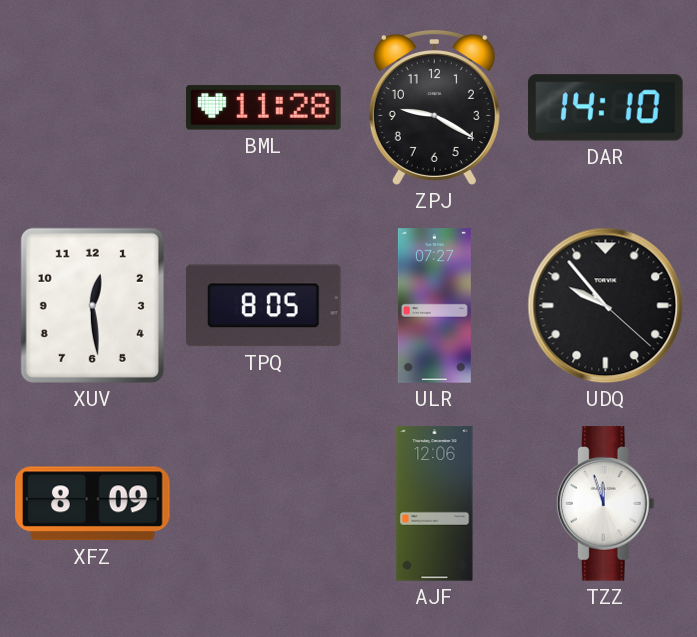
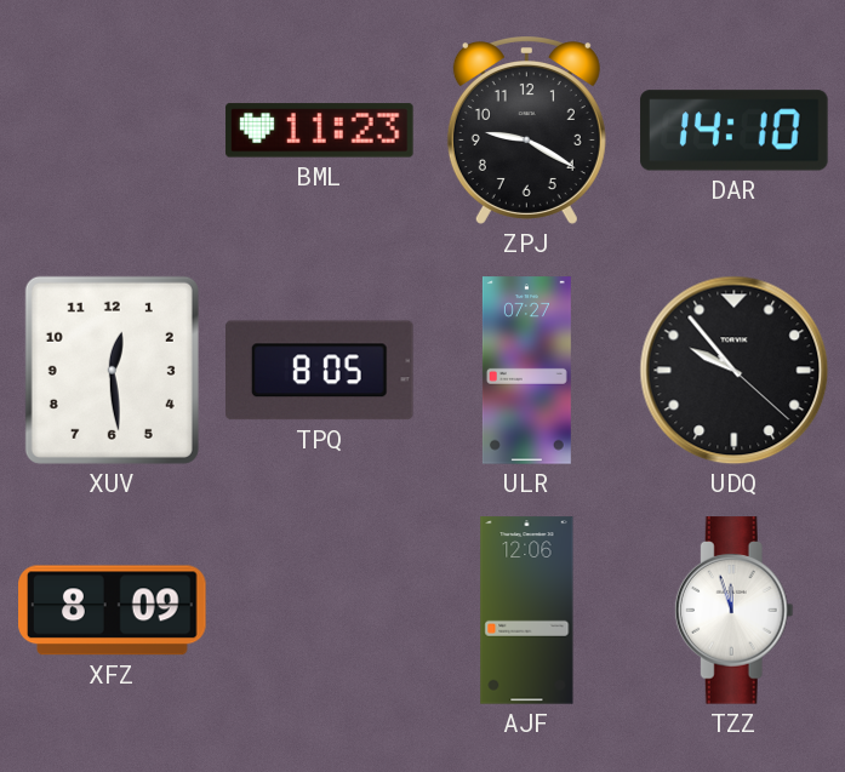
BML: 11:28 -> 11:23
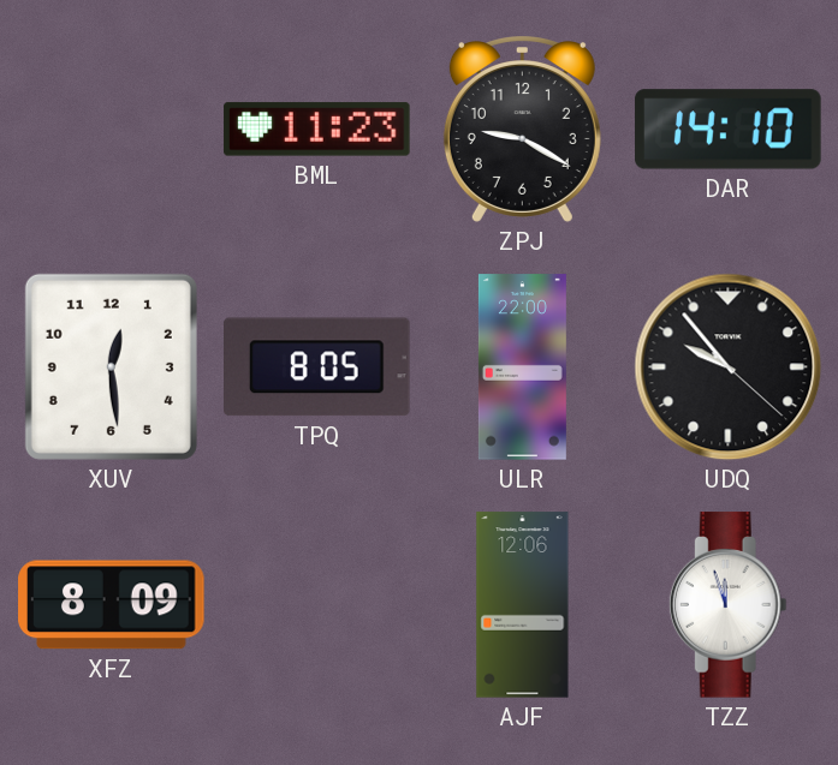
ULR: 07:27 -> 22:00
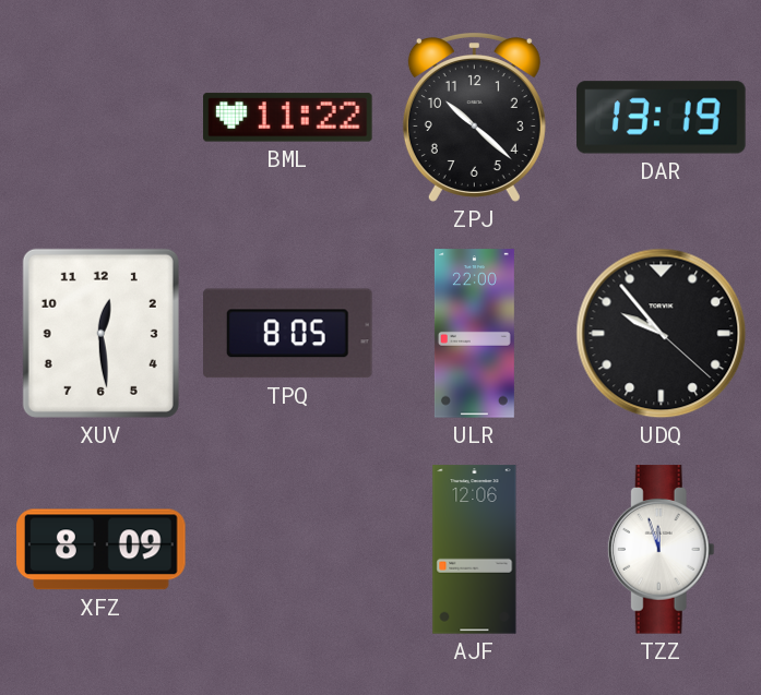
BML: 11:23 -> 11:22
ZPJ: 9:20 -> 10:22
DAR: 14:10 -> 13:19
